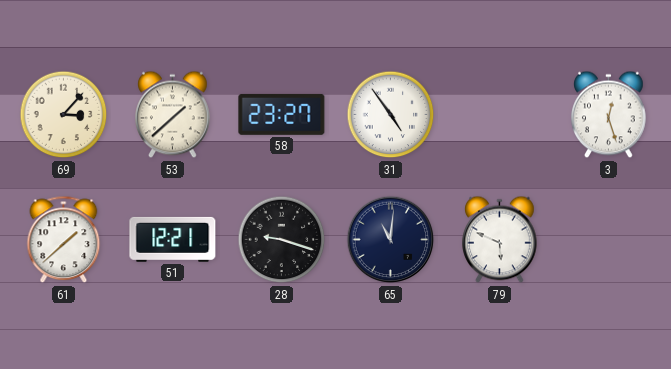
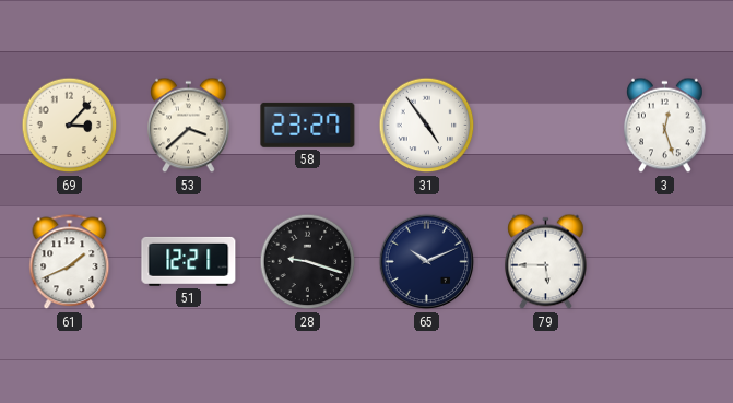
53: 1:38 -> 3:38
61: 1:38 -> 1:41
65: 11:01 -> 10:11
79: 5:49 -> 5:45
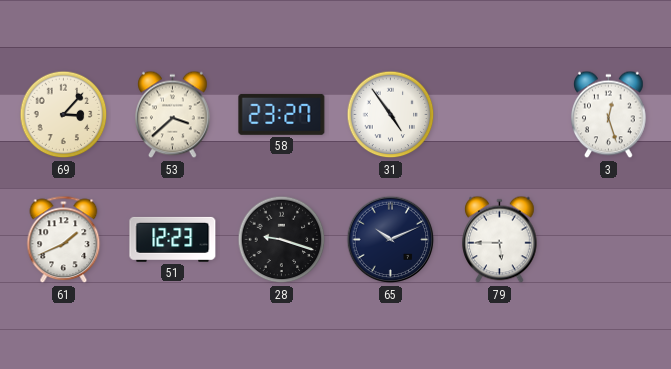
51: 12:21 -> 12:23
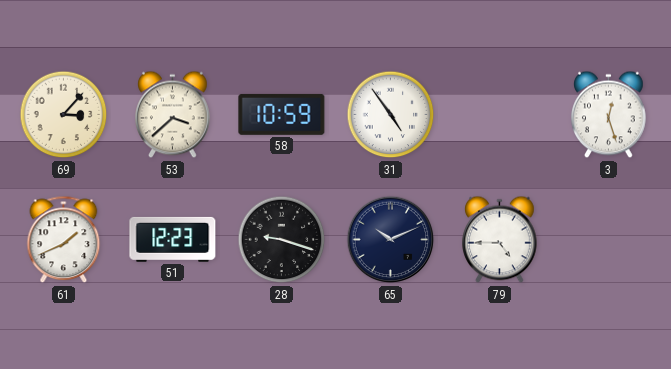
58: 23:27 -> 10:59
79: 5:45 -> 4:45
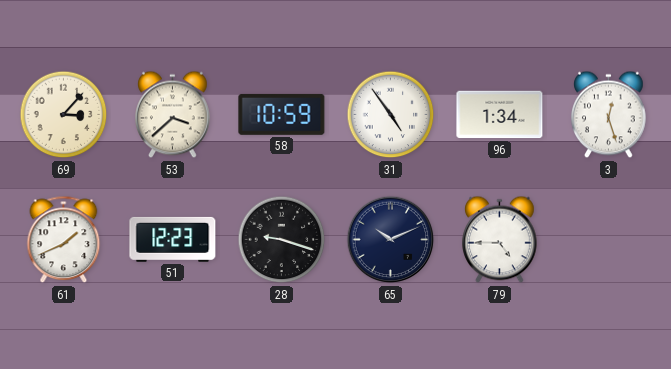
96: none -> 1:34
